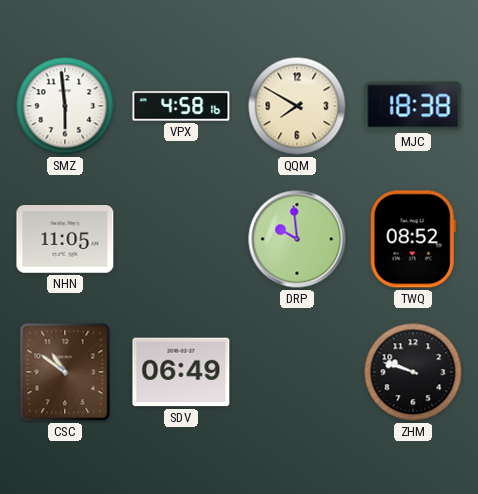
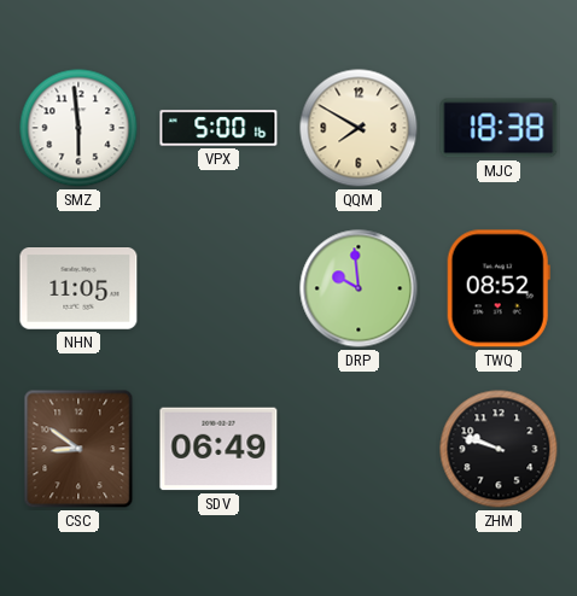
VPX: 4:58 -> 5:00
CSC: 10:51 -> 8:51
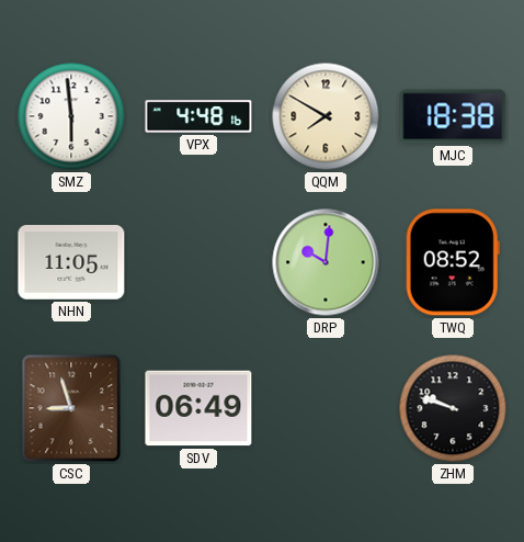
VPX: 5:00 -> 4:48
DRP: 9:59 -> 10:01
CSC: 8:51 -> 8:57
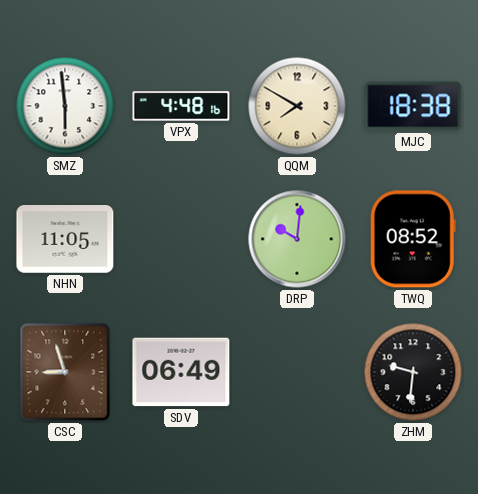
ZHM: 9:48 -> 9:31
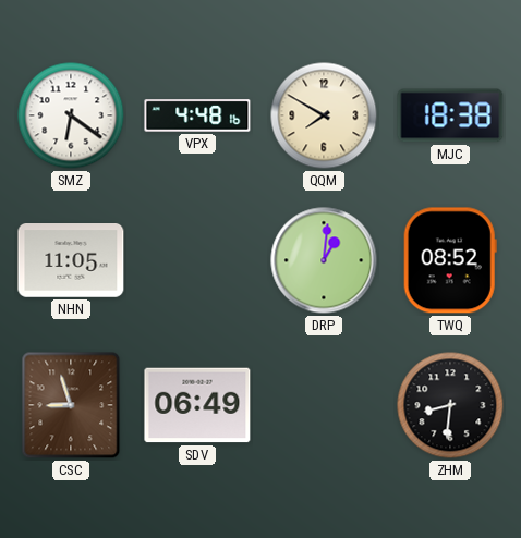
SMZ: 5:59 -> 6:21
DRP: 10:01 -> 1:01
ZHM: 9:31 -> 8:31
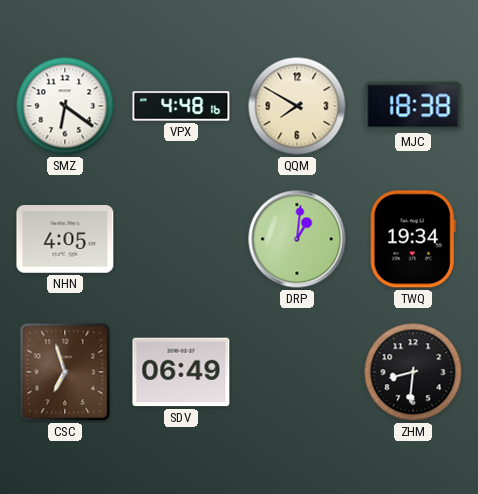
NHN: 11:05 -> 4:05
TWQ: 08:52 -> 19:34
CSC: 8:57 -> 6:57
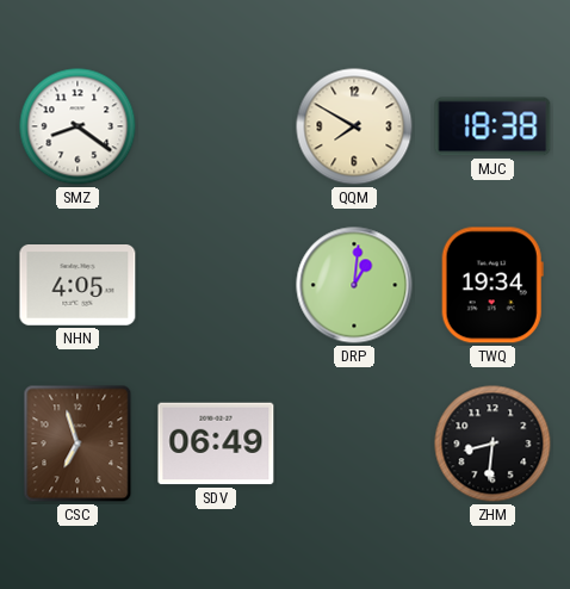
SMZ: 6:21 -> 8:21
VPX: 4:48 -> none
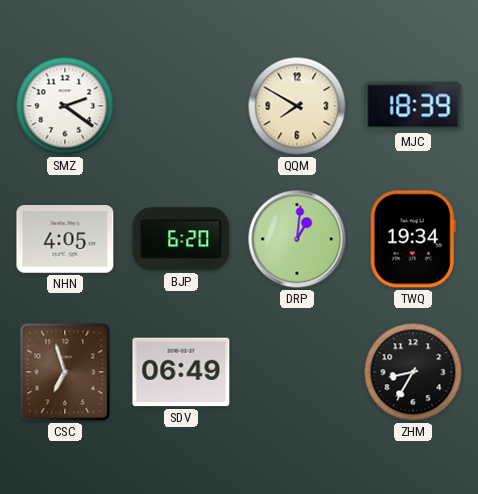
SMZ: 8:21 -> 2:21
MJC: 18:38 -> 18:39
BJP: none -> 6:20
ZHM: 8:31 -> 8:35
